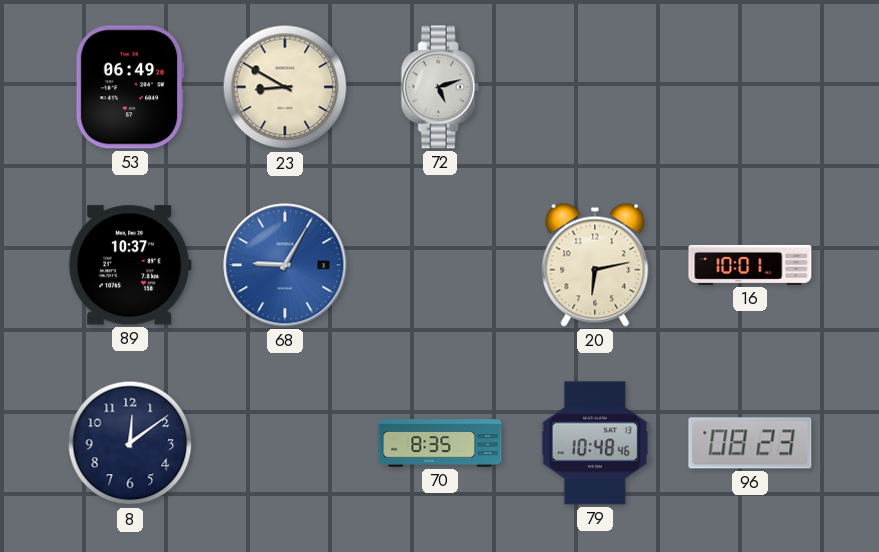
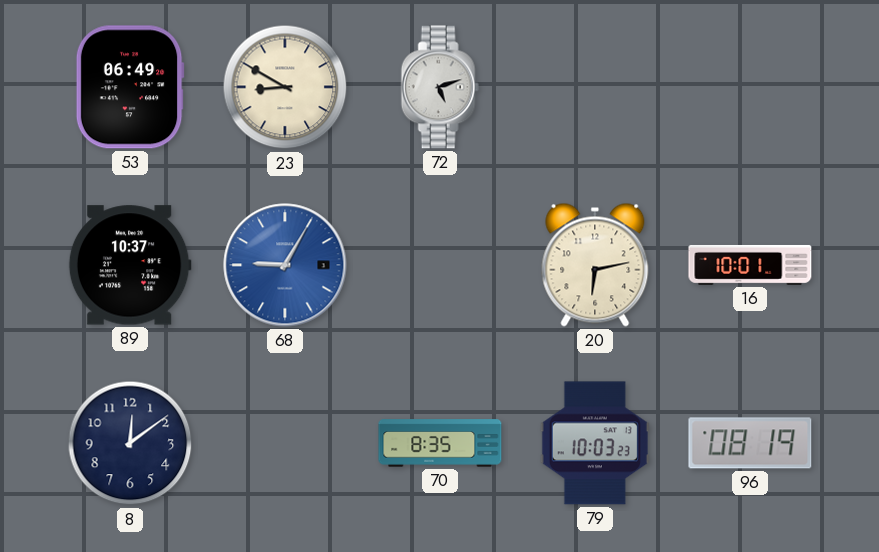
79: 10:48 -> 10:03
96: 08:23 -> 08:19
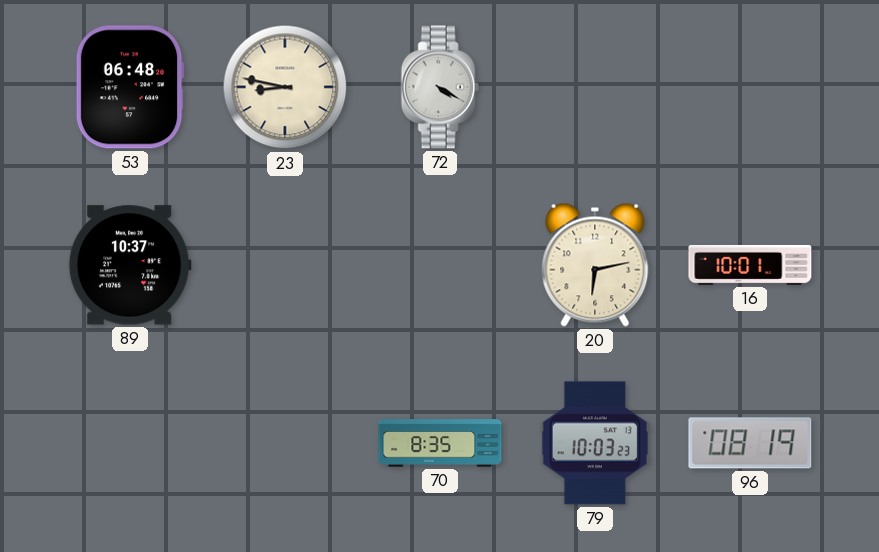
53: 06:49 -> 06:48
23: 8:50 -> 8:47
72: 5:12 -> 4:20
68: 9:05 -> none
8: 12:09 -> none
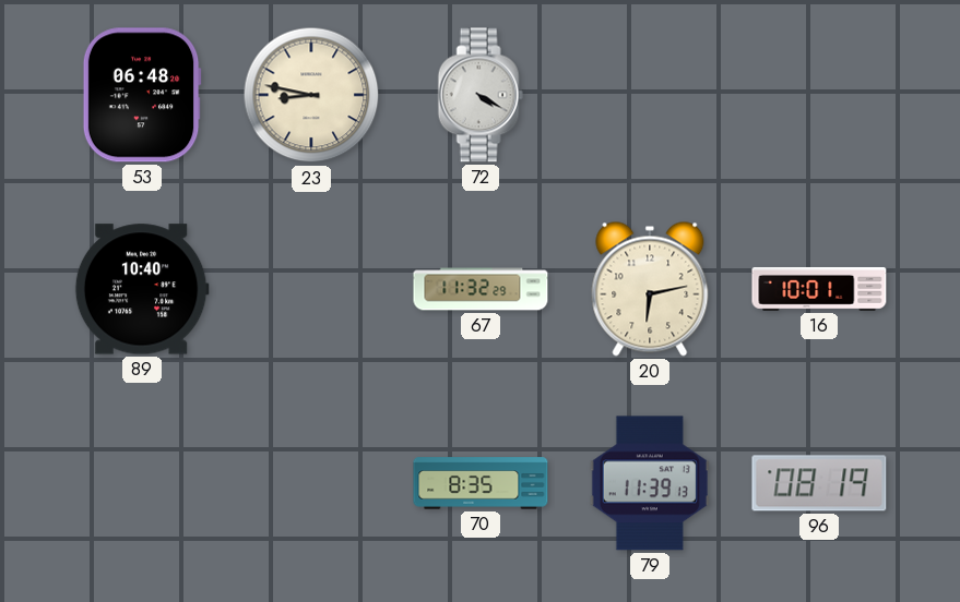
89: 10:37 -> 10:40
67: none -> 11:32
79: 10:03 -> 11:39
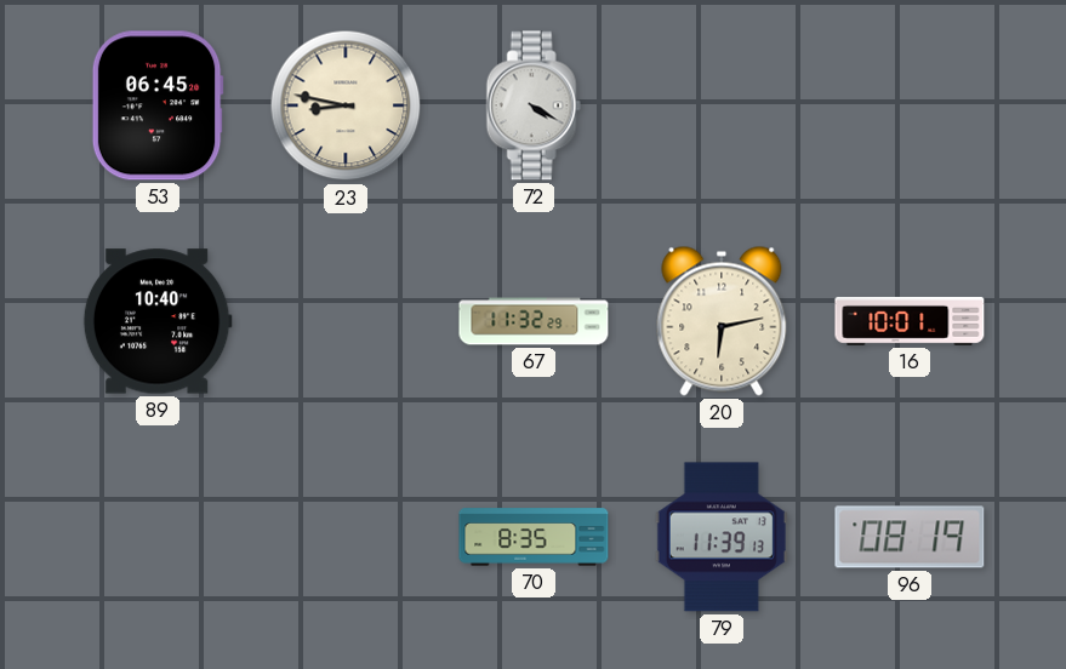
53: 06:48 -> 06:45
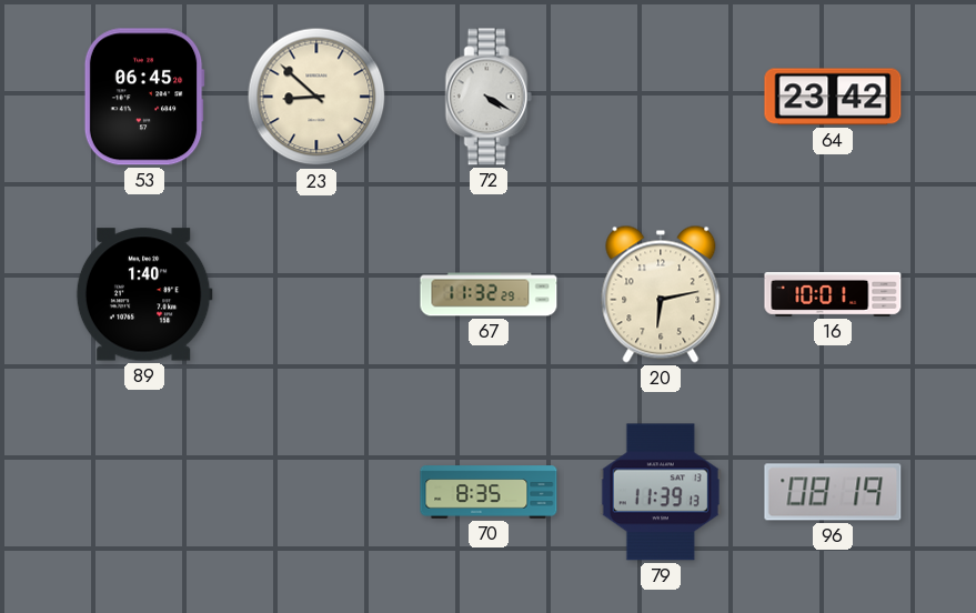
23: 8:47 -> 8:52
64: none -> 23:42
89: 10:40 -> 1:40
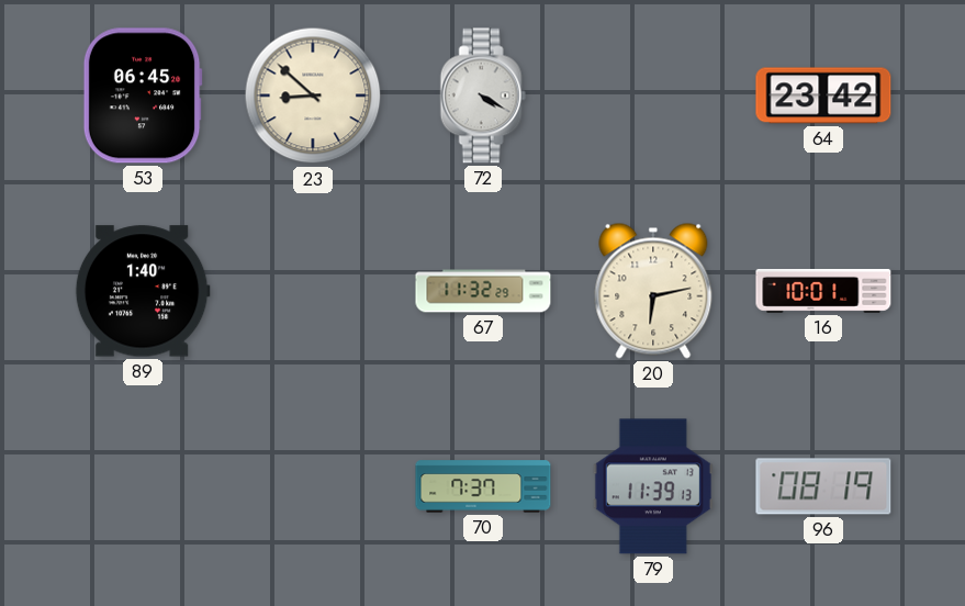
70: 8:35 -> 7:37
